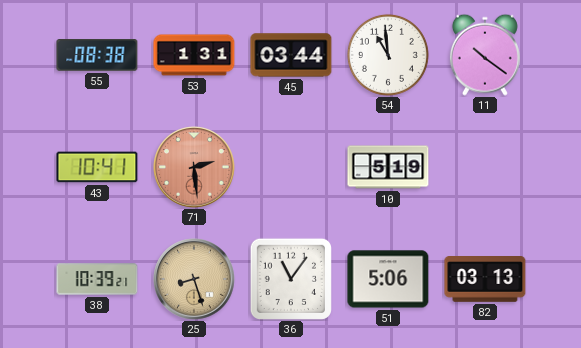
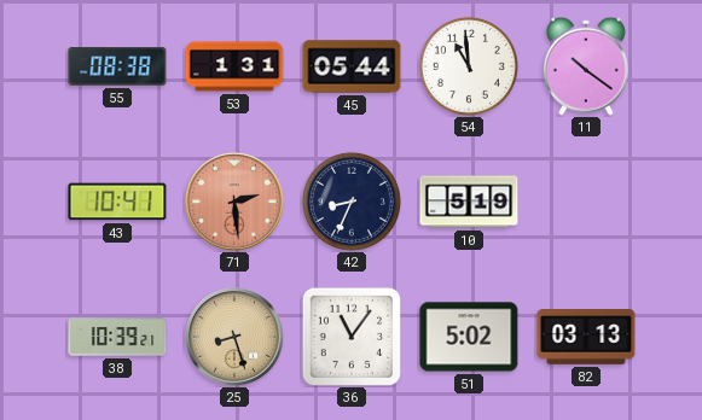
45: 03:44 -> 05:44
42: none -> 8:34
51: 5:06 -> 5:02
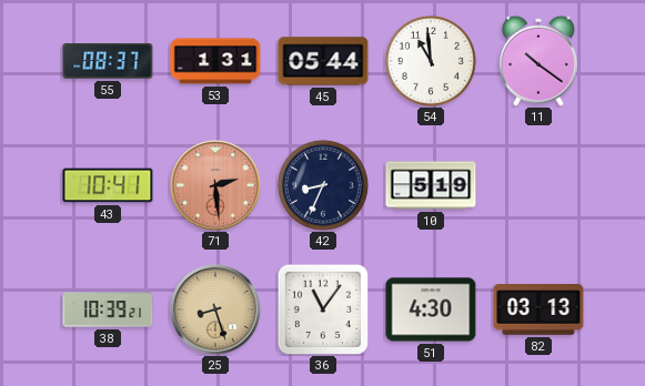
55: 08:38 -> 08:37
51: 5:02 -> 4:30
